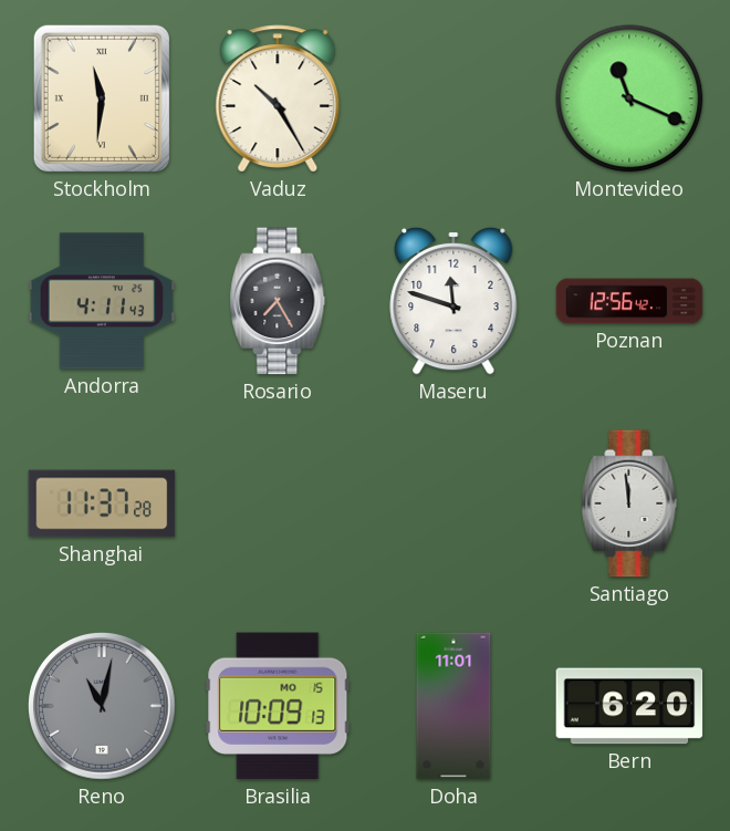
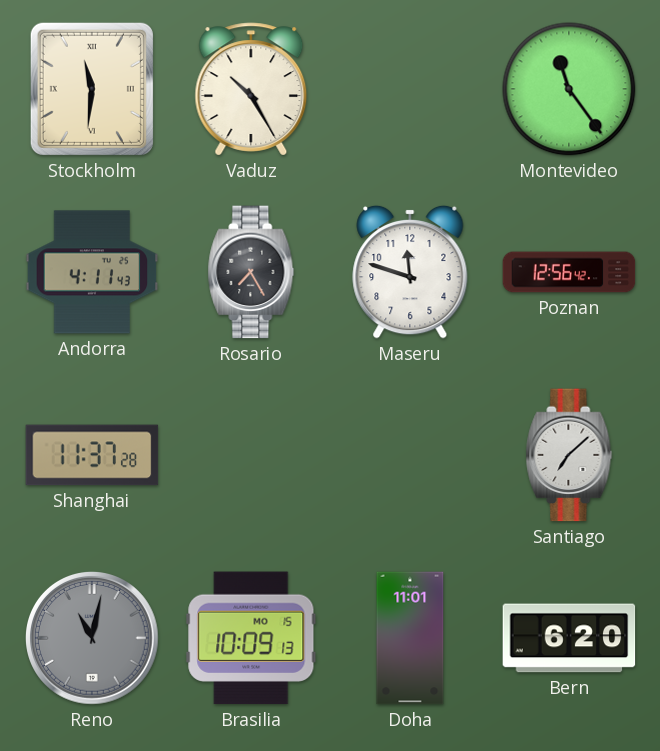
Montevideo: 11:19 -> 11:24
Santiago: 11:59 -> 7:08
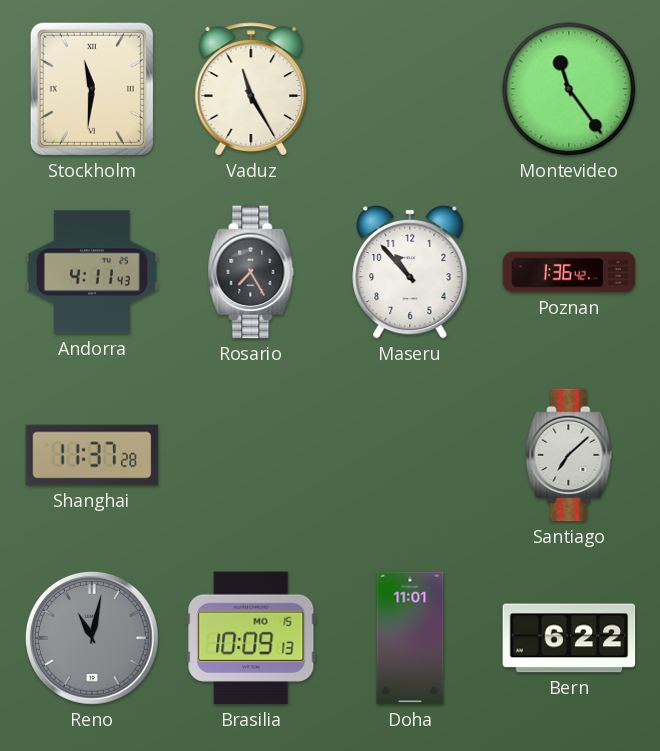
Vaduz: 10:25 -> 11:25
Maseru: 11:48 -> 10:53
Poznan: 12:56 -> 1:36
Bern: 6:20 -> 6:22
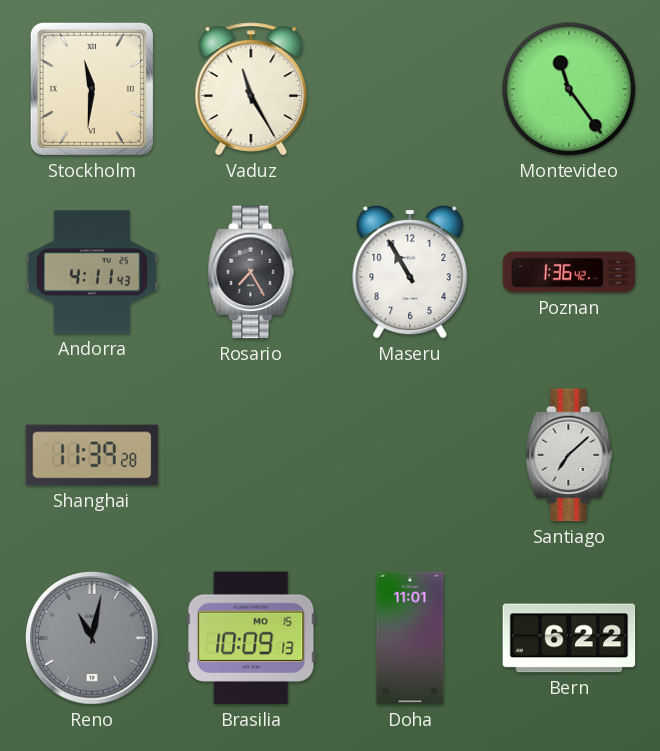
Maseru: 10:53 -> 10:55
Shanghai: 11:37 -> 11:39
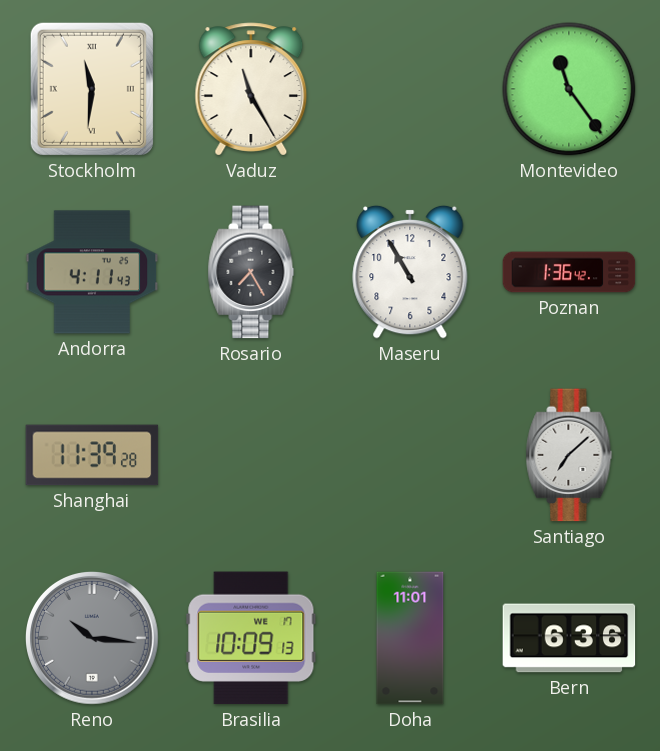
Reno: 11:02 -> 10:16
Brasilia date: MO 15 -> WE 17
Bern: 6:22 -> 6:36
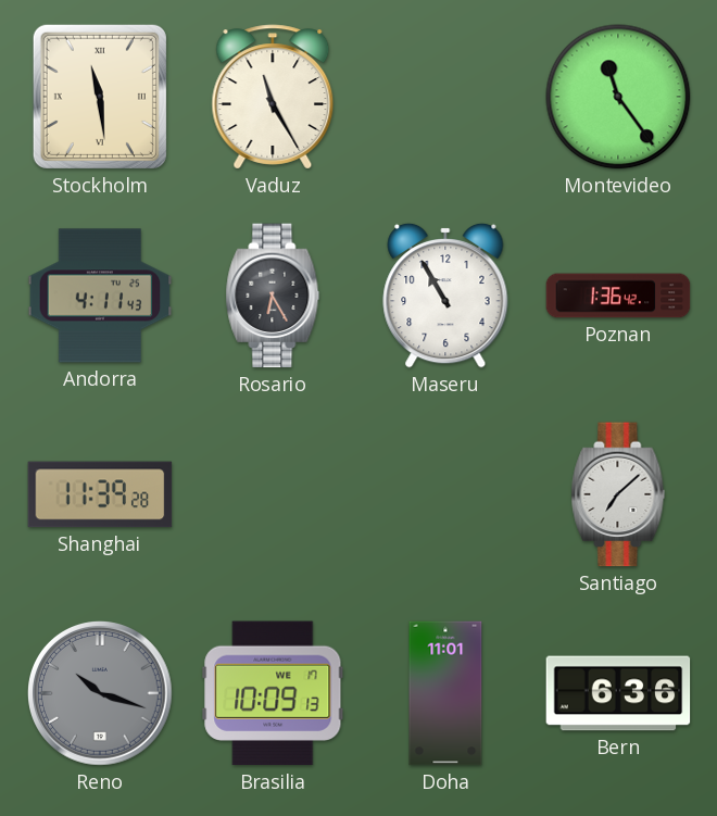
Stockholm: 11:31 -> 11:29
Rosario: 7:25 -> 6:25
Reno: 10:16 -> 10:18
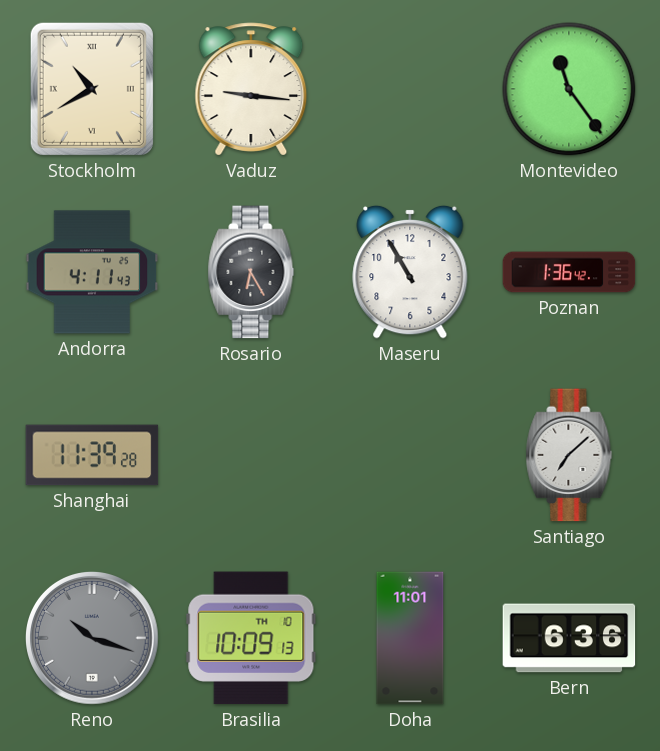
Stockholm: 11:29 -> 10:40
Vaduz: 11:25 -> 9:16
Brasilia date: WE 17 -> TH 10
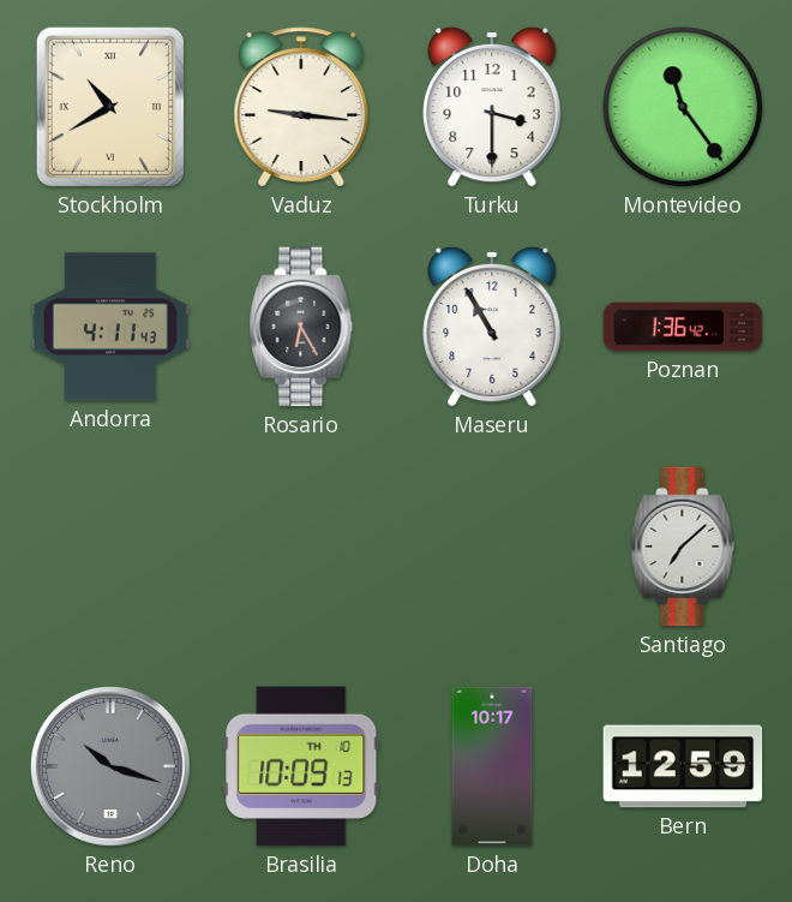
Turku: none -> 3:30
Shanghai: 11:39 -> none
Doha: 11:01 -> 10:17
Bern: 6:36 -> 12:59
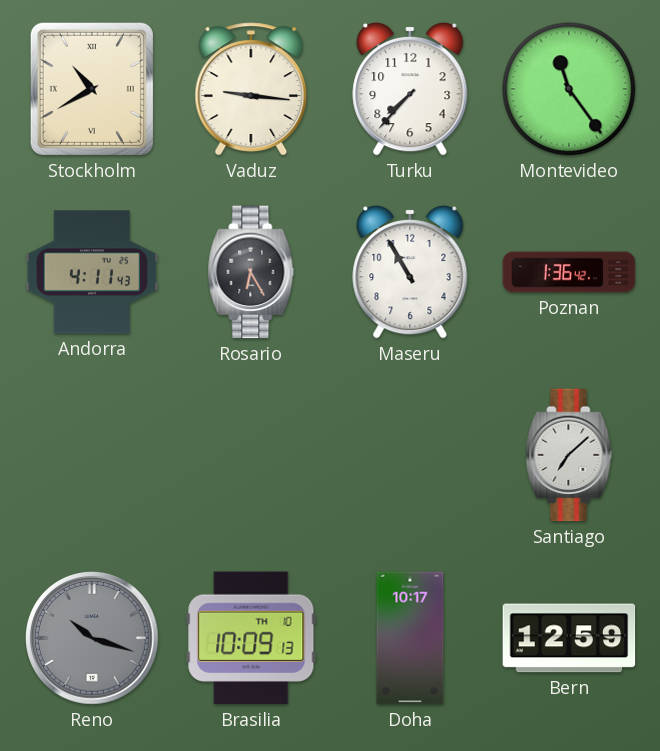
Turku: 3:30 -> 7:37
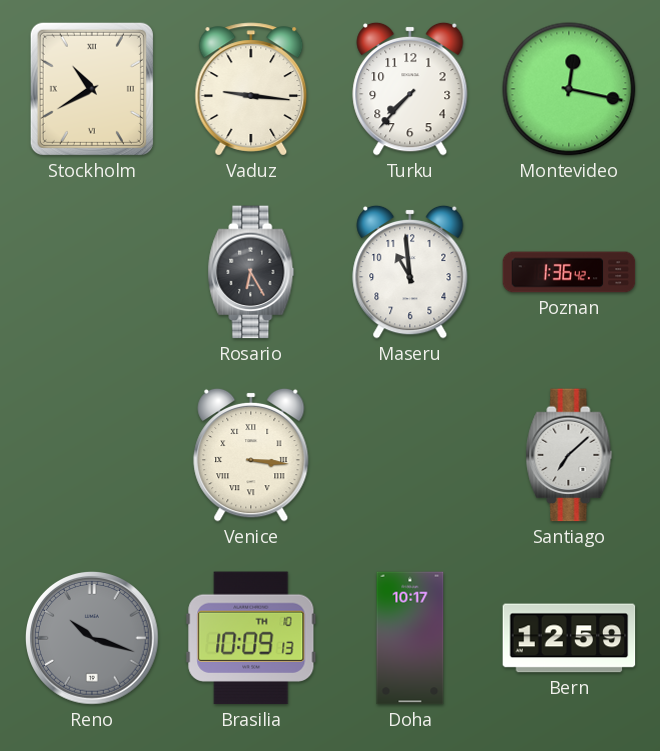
Montevideo: 11:24 -> 12:17
Andorra: 4:11 -> none
Maseru: 10:55 -> 10:59
Venice: none -> 3:16
